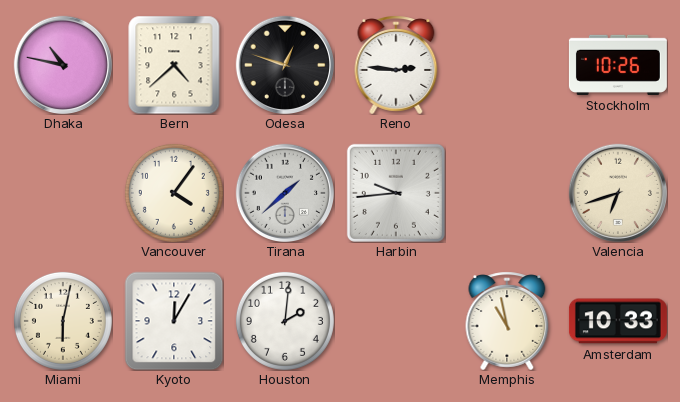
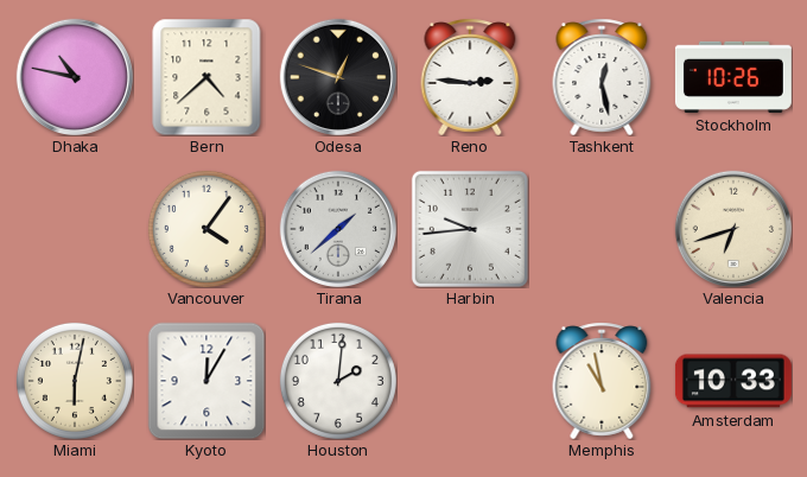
Tashkent: none -> 12:28
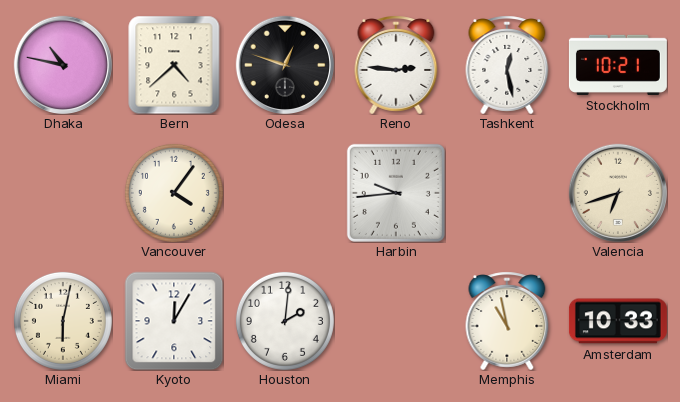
Stockholm: 10:26 -> 10:21
Tirana: 1:38 -> none
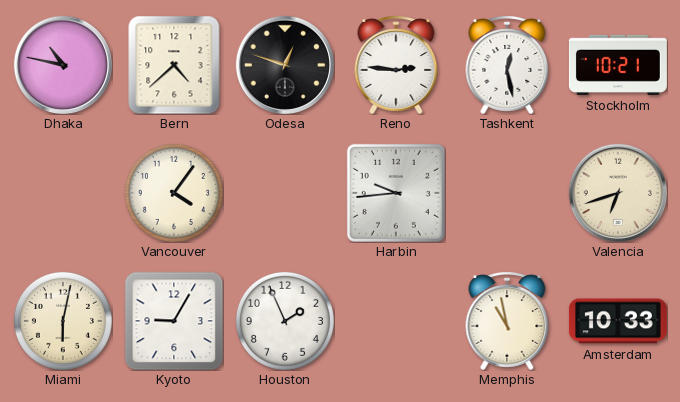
Kyoto: 12:05 -> 9:05
Houston: 2:01 -> 1:56
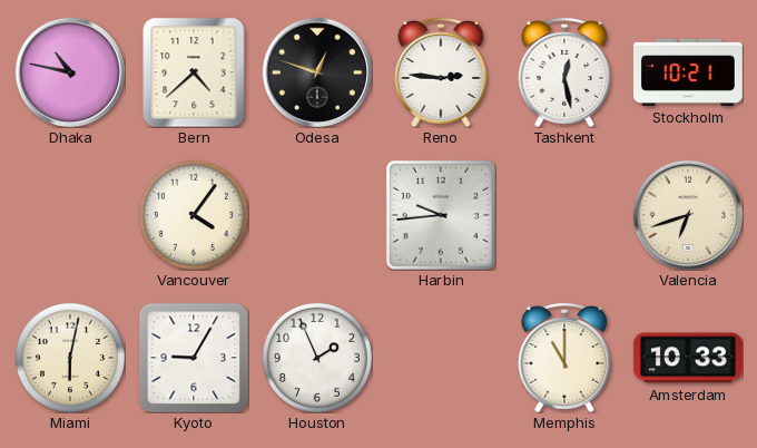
Memphis: 10:58 -> 11:00
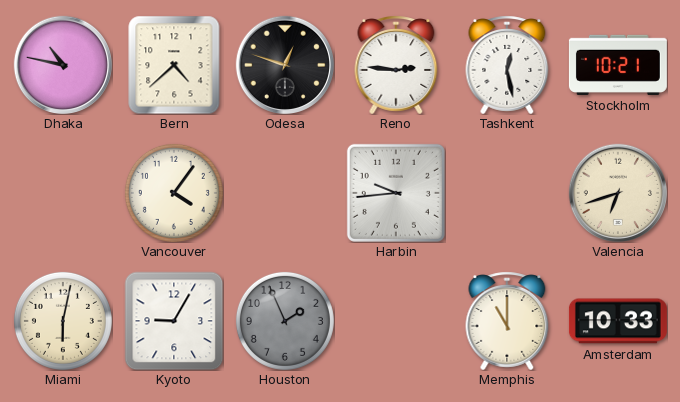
Houston dial: white -> grey
